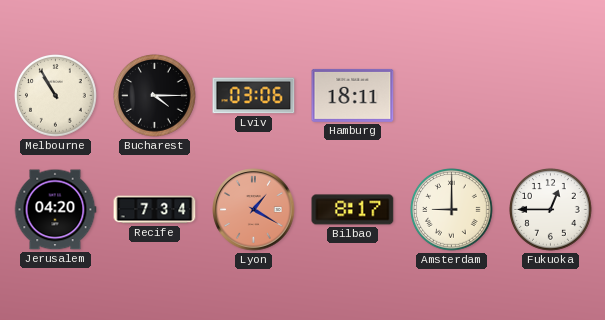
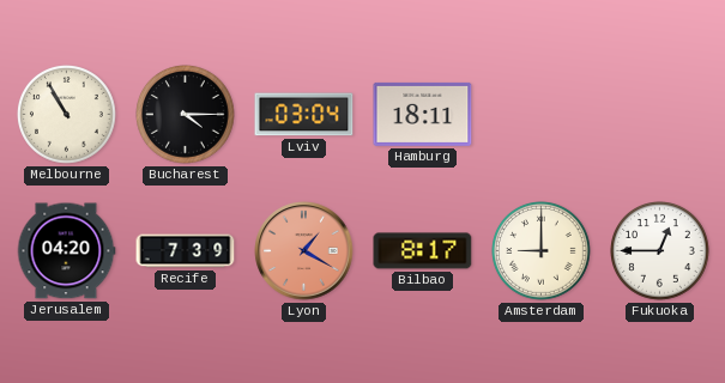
Lviv: 03:06 -> 03:04
Recife: 7:34 -> 7:39
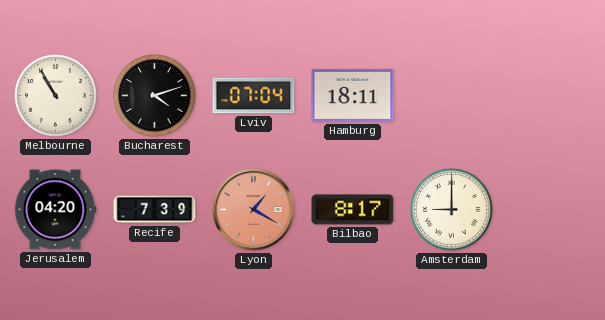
Bucharest: 4:15 -> 4:12
Lviv: 03:04 -> 07:04
Fukuoka: 12:45 -> none
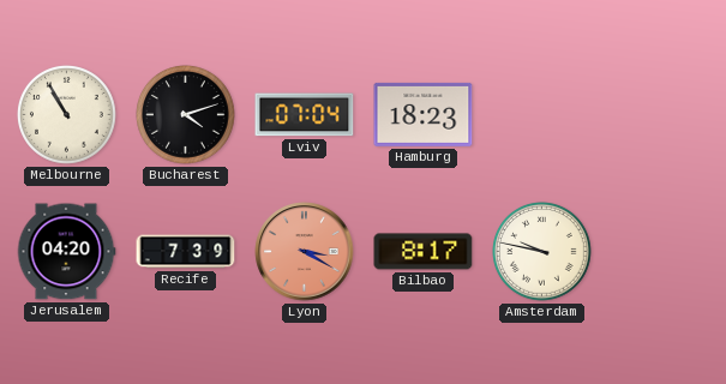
Hamburg: 18:11 -> 18:23
Lyon: 1:20 -> 3:20
Amsterdam: 9:00 -> 9:47
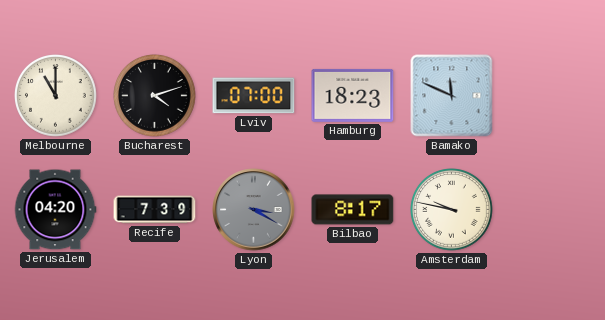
Melbourne: 10:55 -> 11:00
Lviv: 07:04 -> 07:00
Bamako: none -> 11:49
Lyon dial: salmon -> grey
